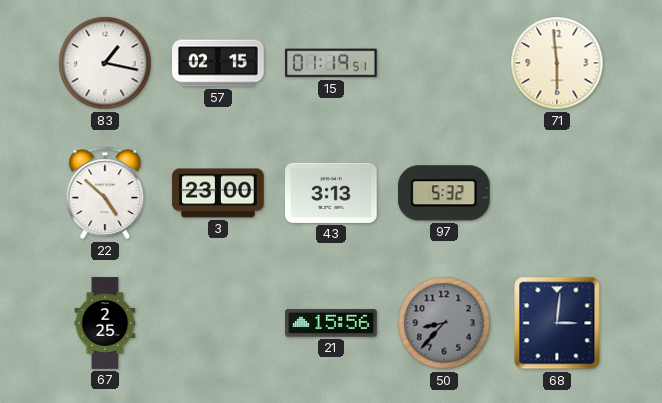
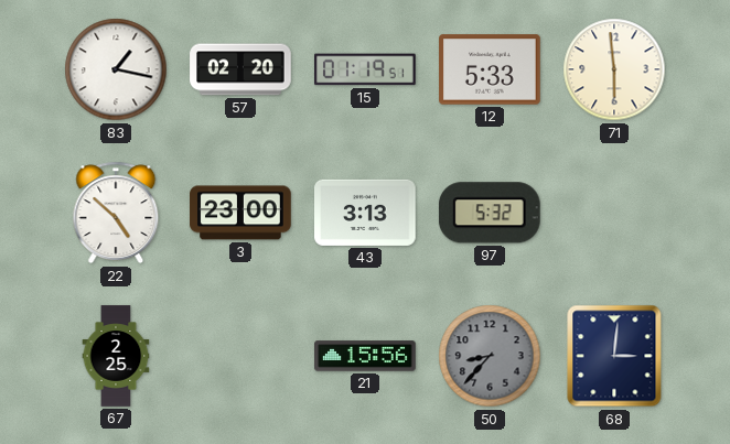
57: 02:15 -> 02:20
12: none -> 5:33
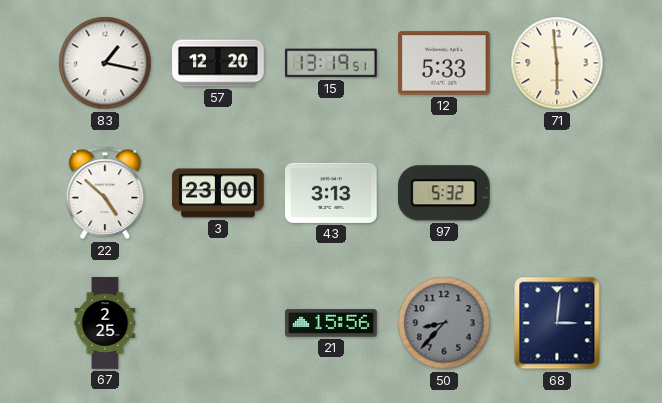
57: 02:20 -> 12:20
15: 01:19 -> 13:19
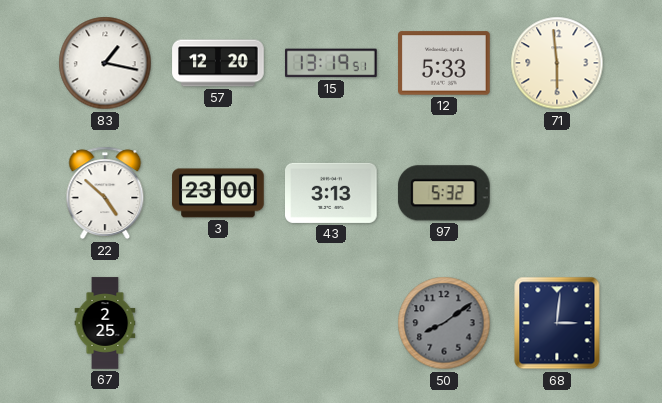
21: 15:56 -> none
50: 8:37 -> 8:09
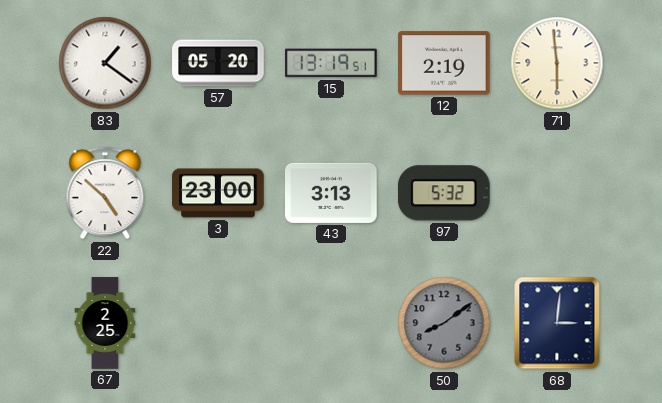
83: 1:17 -> 1:21
57: 12:20 -> 05:20
12: 5:33 -> 2:19
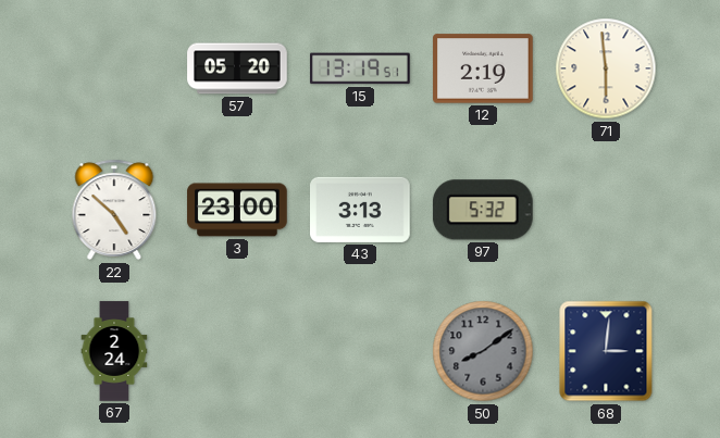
83: 1:21 -> none
67: 2:25 -> 2:24
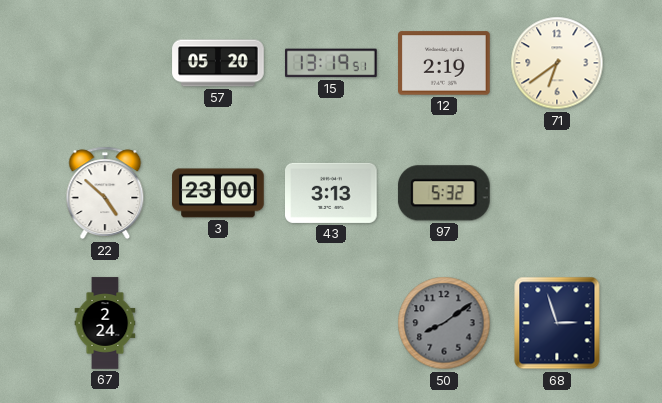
71: 5:59 -> 6:39
68: 3:01 -> 2:57
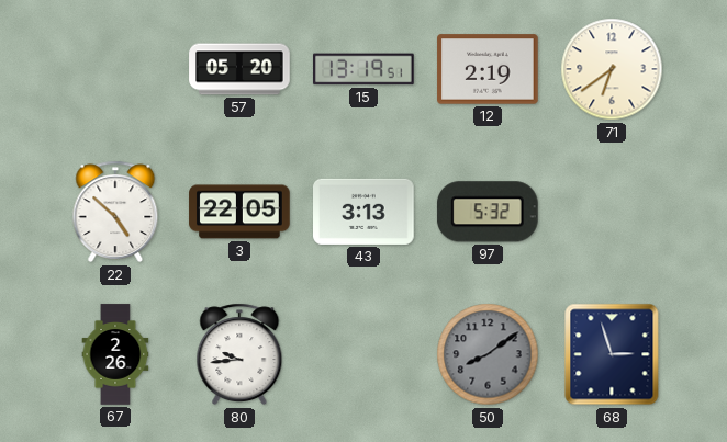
3: 23:00 -> 22:05
67: 2:24 -> 2:26
80: none -> 9:44
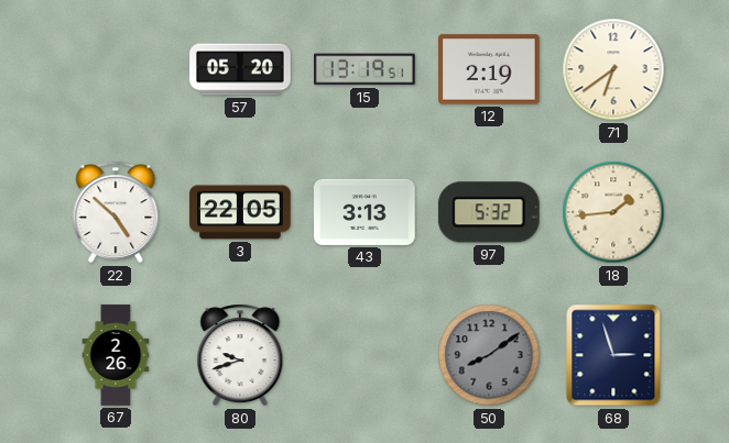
18: none -> 1:44
80: 9:44 -> 9:42
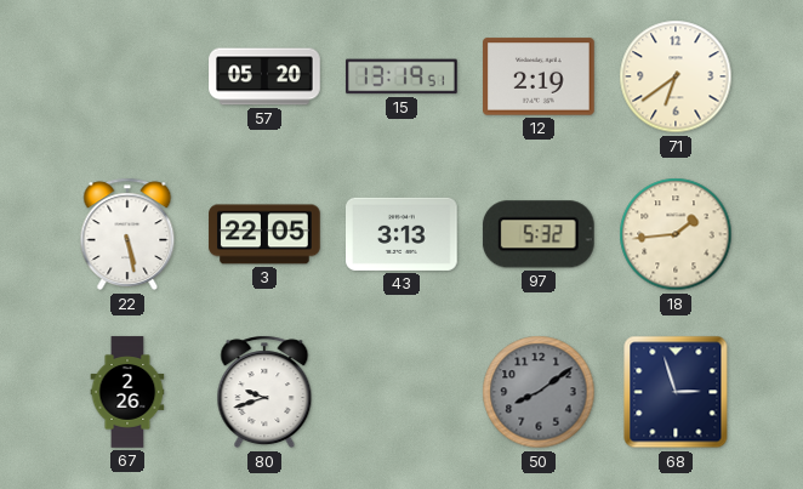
22: 4:52 -> 5:28
